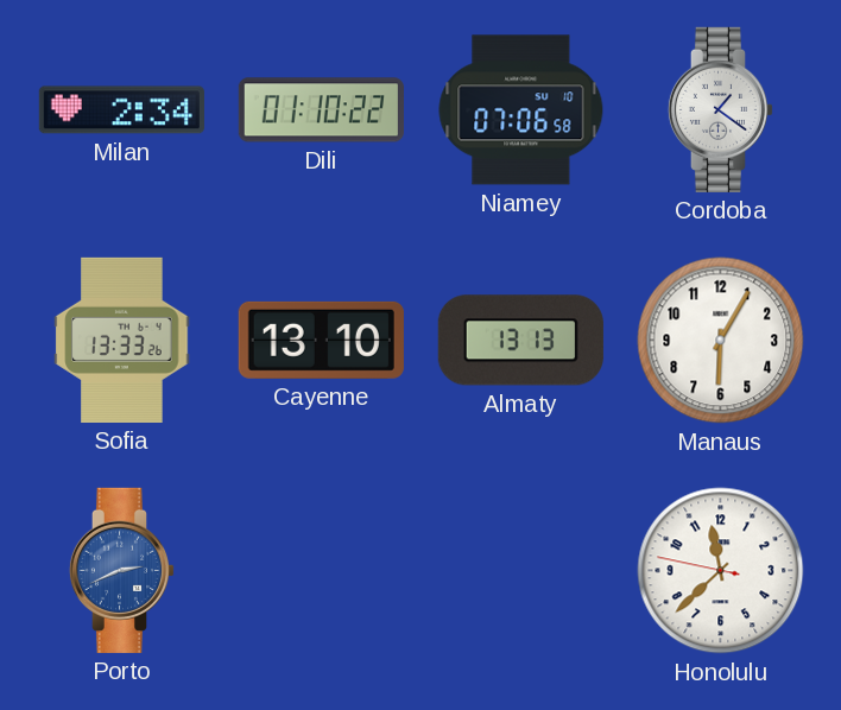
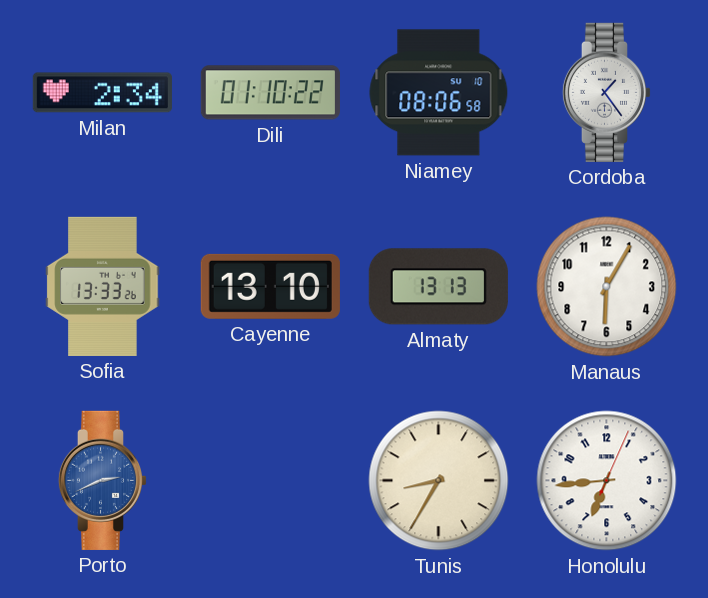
Niamey: 07:06 -> 08:06
Cordoba: 1:21 -> 1:24
Tunis: none -> 8:35
Honolulu: 11:37 -> 6:44
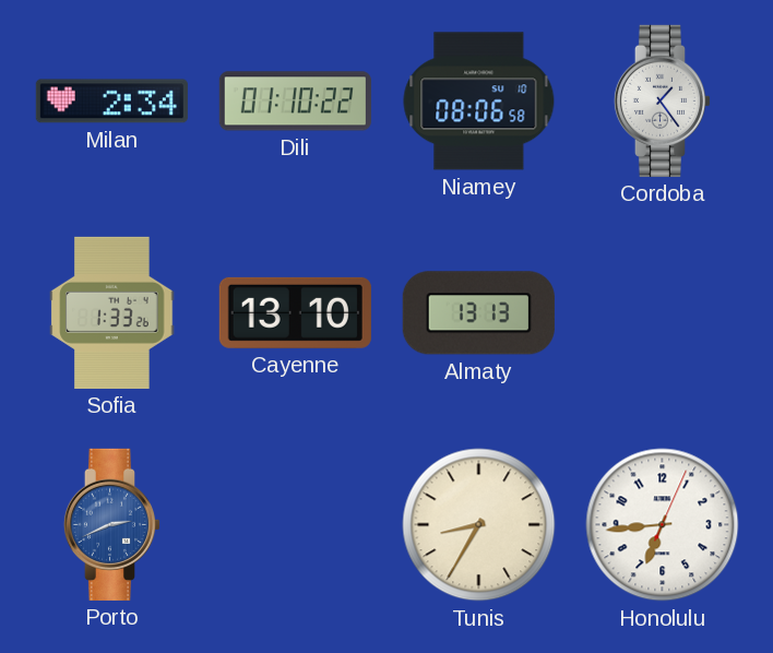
Sofia: 13:33 -> 1:33
Manaus: 6:05 -> none
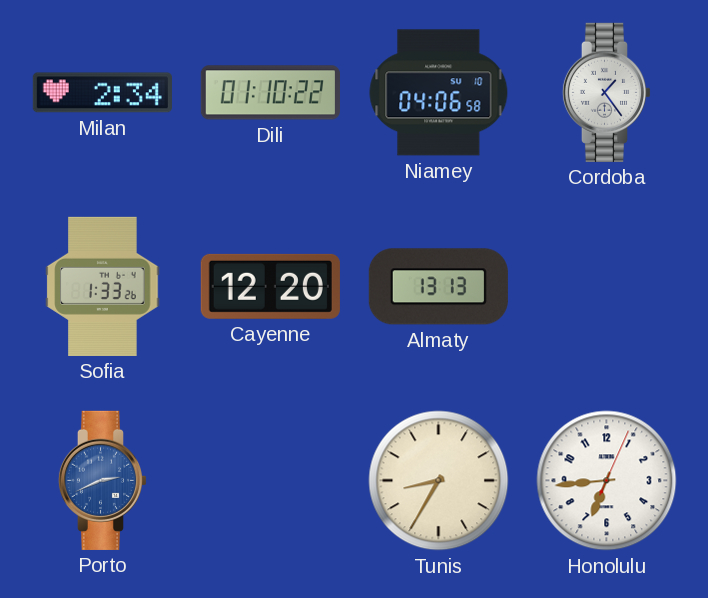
Niamey: 08:06 -> 04:06
Cayenne: 13:10 -> 12:20
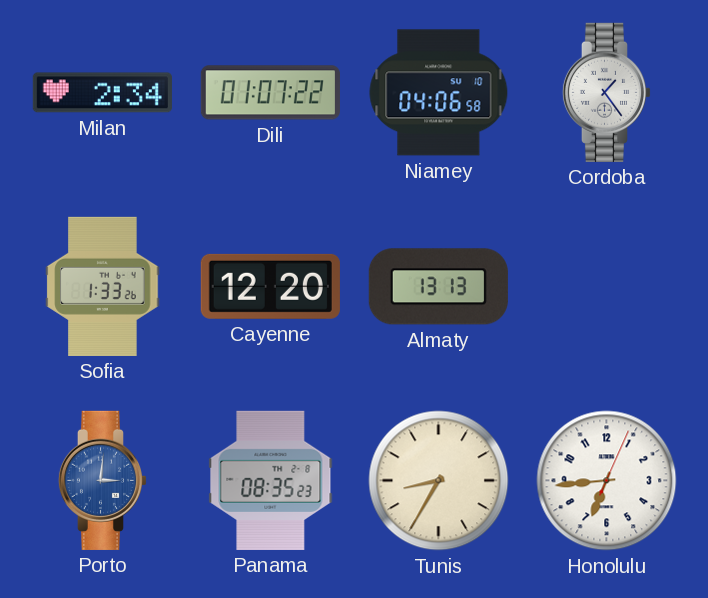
Dili: 01:10 -> 01:07
Porto: 2:41 -> 3:01
Panama: none -> 08:35
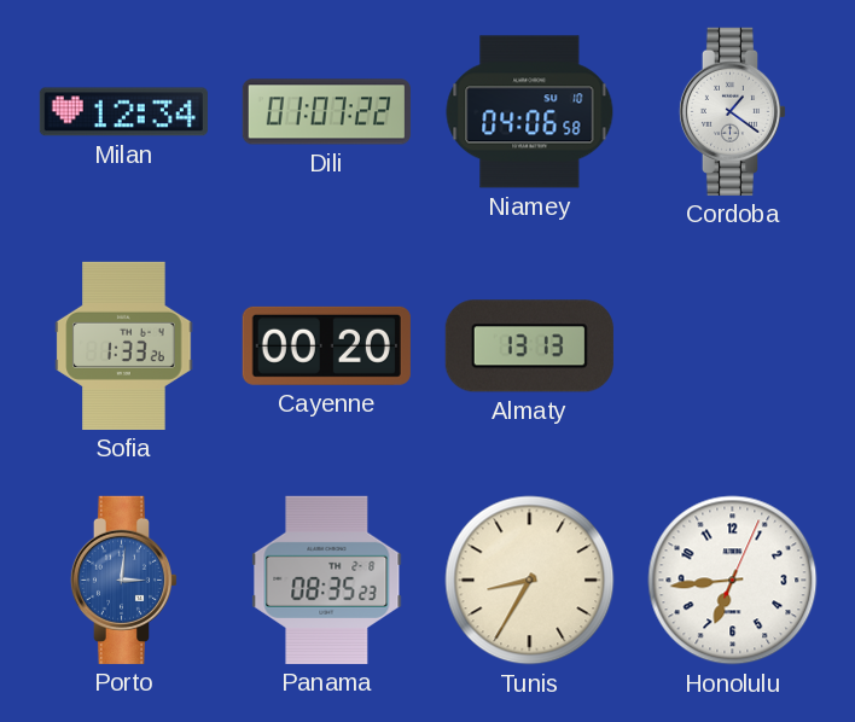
Milan: 2:34 -> 12:34
Cordoba: 1:24 -> 1:21
Cayenne: 12:20 -> 00:20
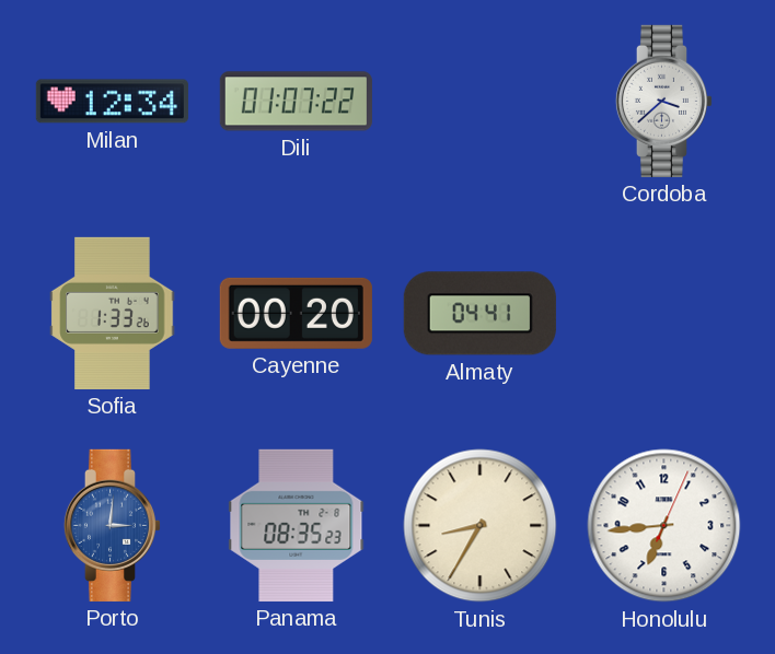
Niamey: 04:06 -> none
Cordoba: 1:21 -> 3:38
Almaty: 13:13 -> 04:41
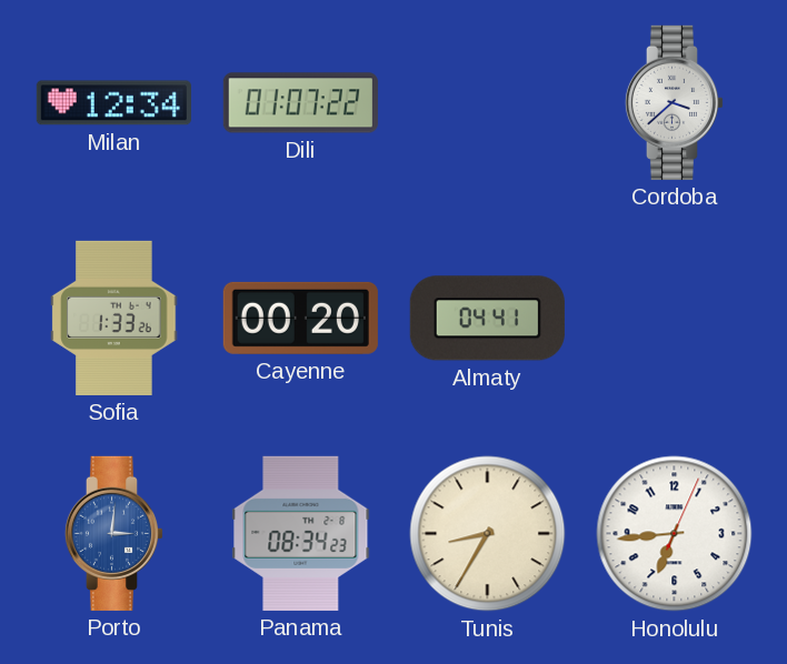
Panama: 08:35 -> 08:34
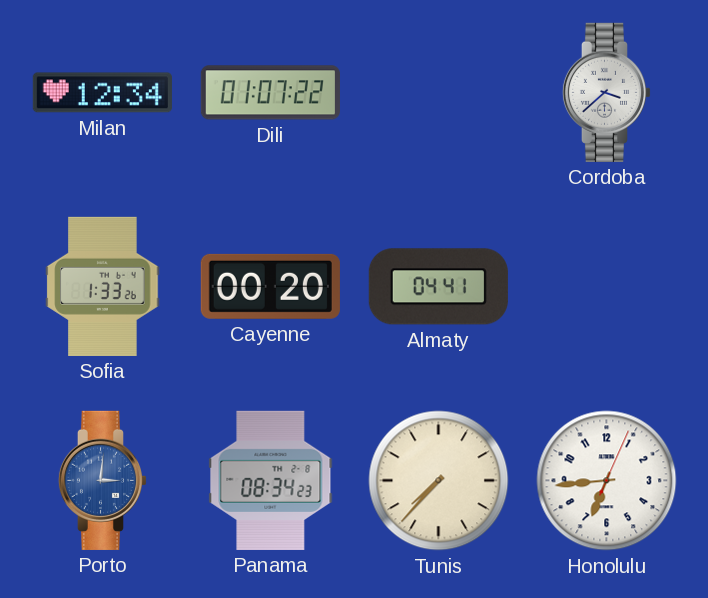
Tunis: 8:35 -> 7:37
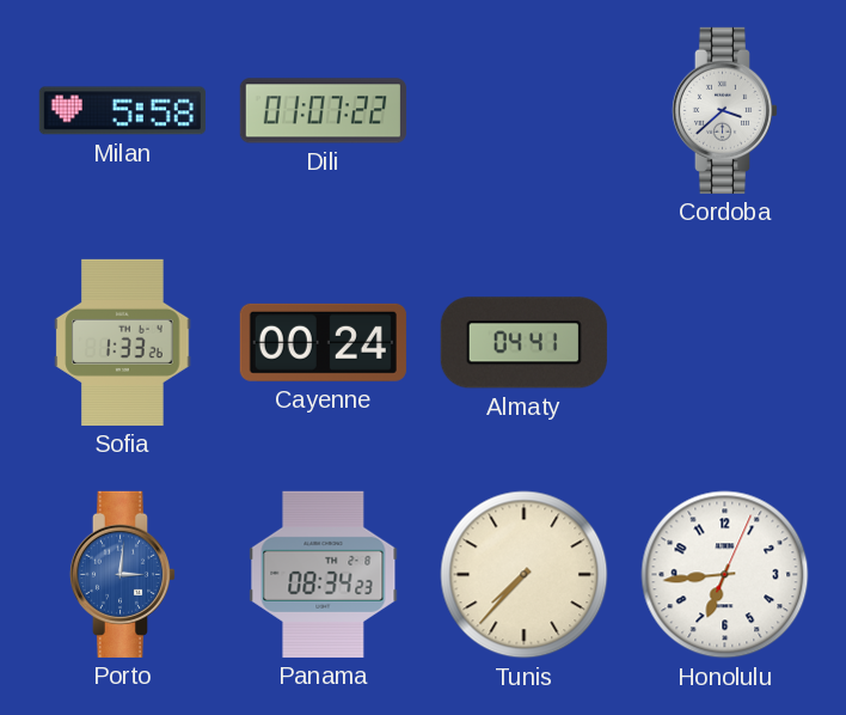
Milan: 12:34 -> 5:58
Cayenne: 00:20 -> 00:24
